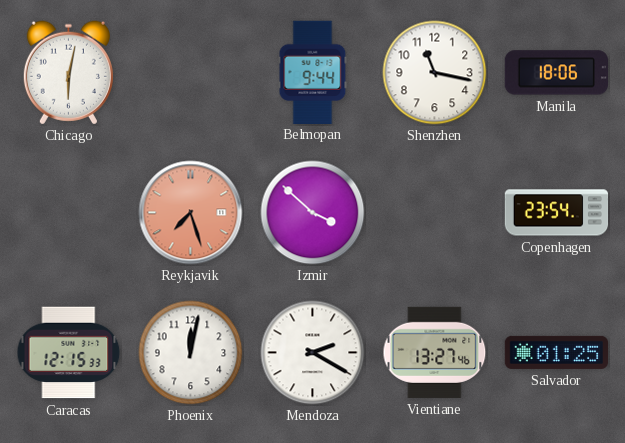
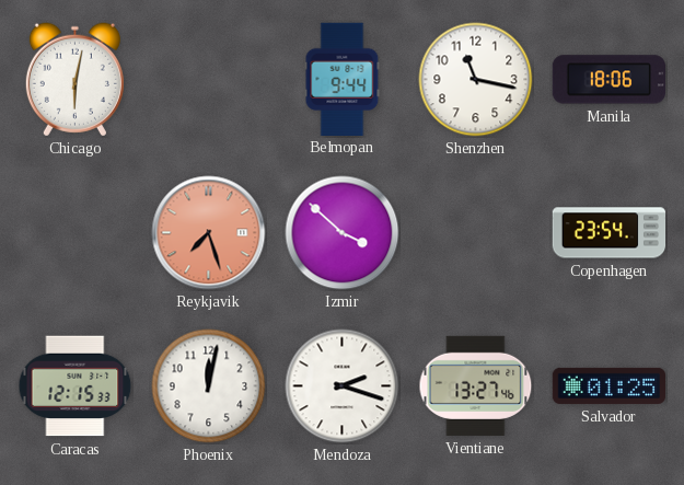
Mendoza: 2:20 -> 2:18
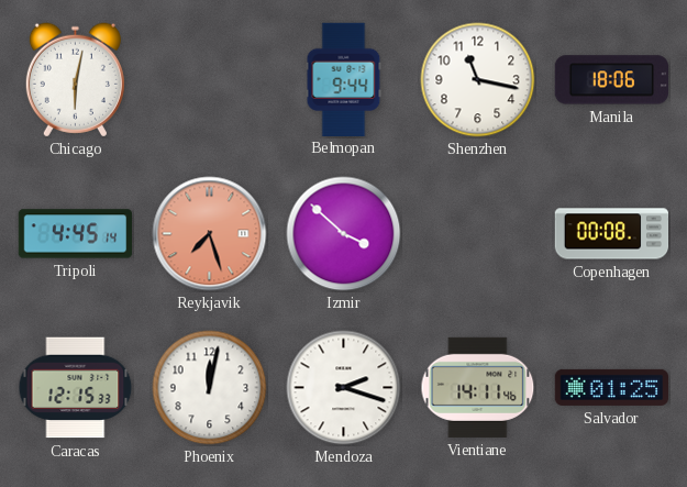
Tripoli: none -> 4:45
Copenhagen: 23:54 -> 00:08
Vientiane: 13:27 -> 14:11
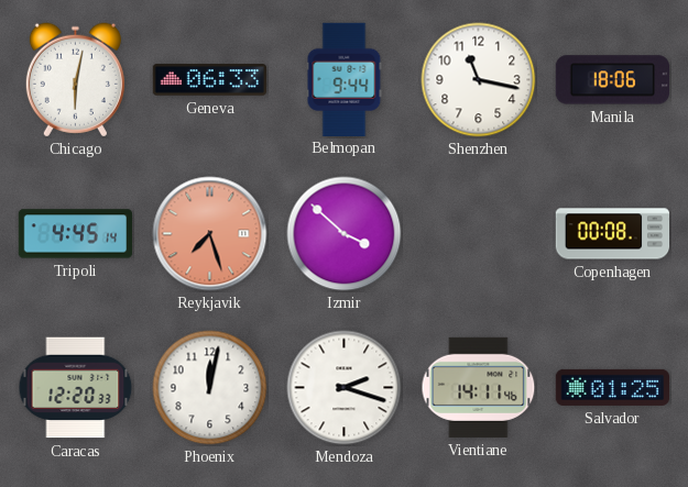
Geneva: none -> 06:33
Caracas: 12:15 -> 12:20
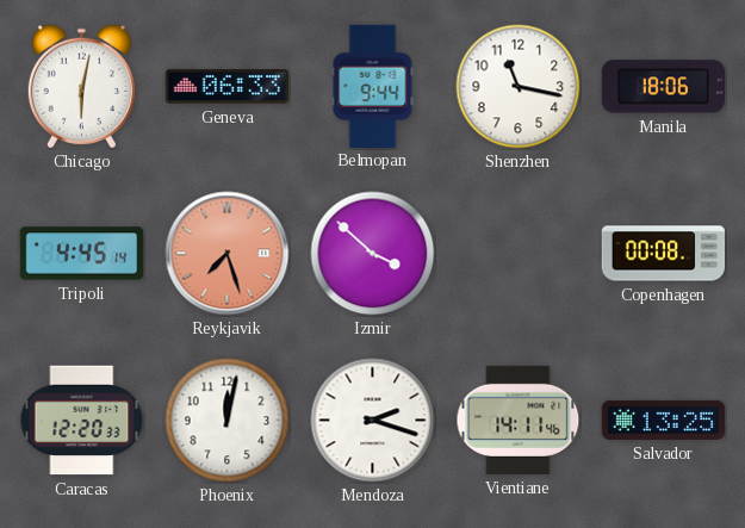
Salvador: 01:25 -> 13:25
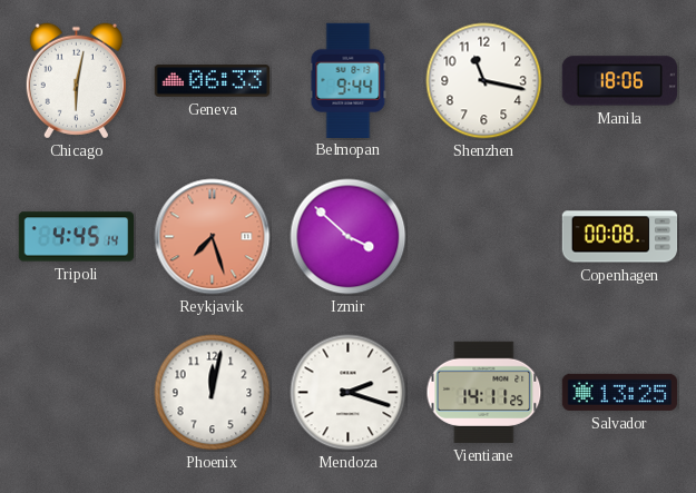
Caracas: 12:20 -> none
Vientiane: 14:11:46 -> 14:11:25
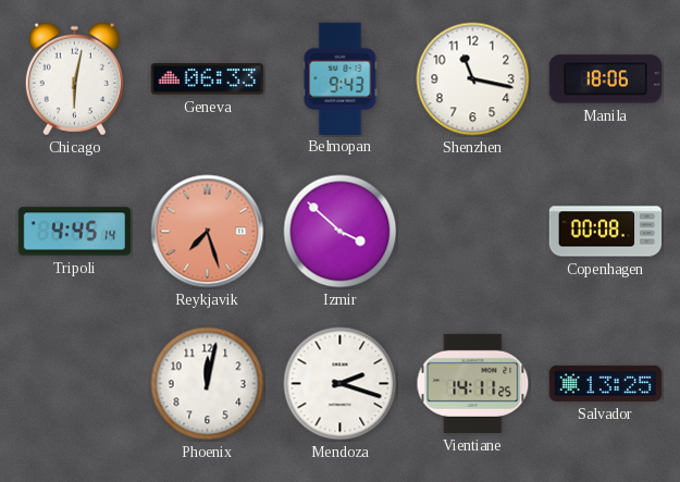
Belmopan: 9:44 -> 9:43
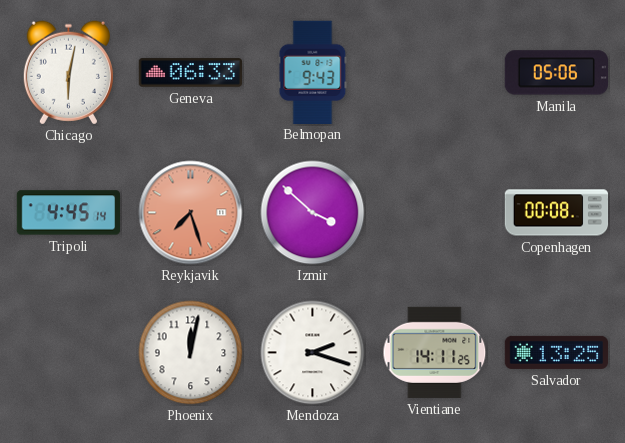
Shenzhen: 11:17 -> none
Manila: 18:06 -> 05:06
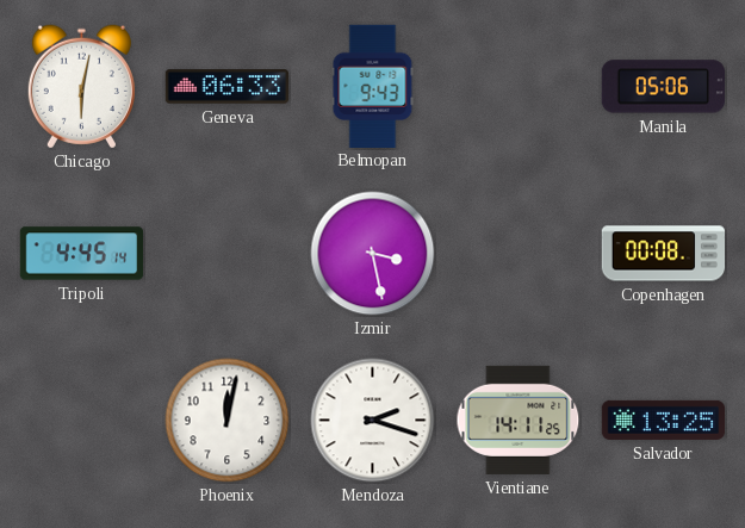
Reykjavik: 7:27 -> none
Izmir: 3:52 -> 3:28
